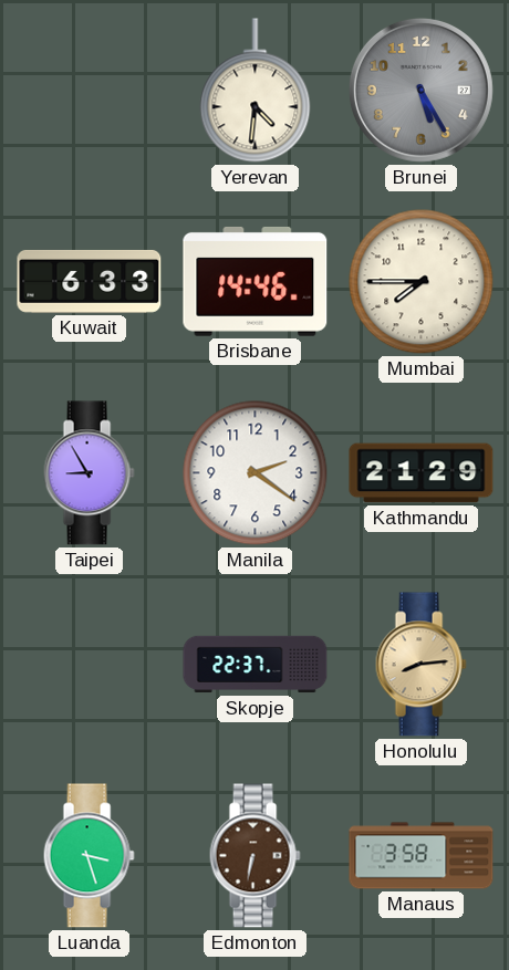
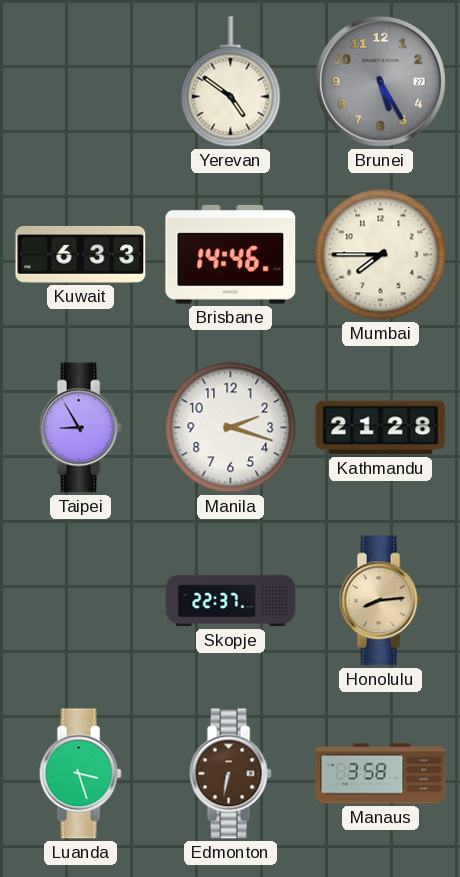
Yerevan: 4:31 -> 4:51
Manila: 2:21 -> 2:18
Kathmandu: 21:29 -> 21:28
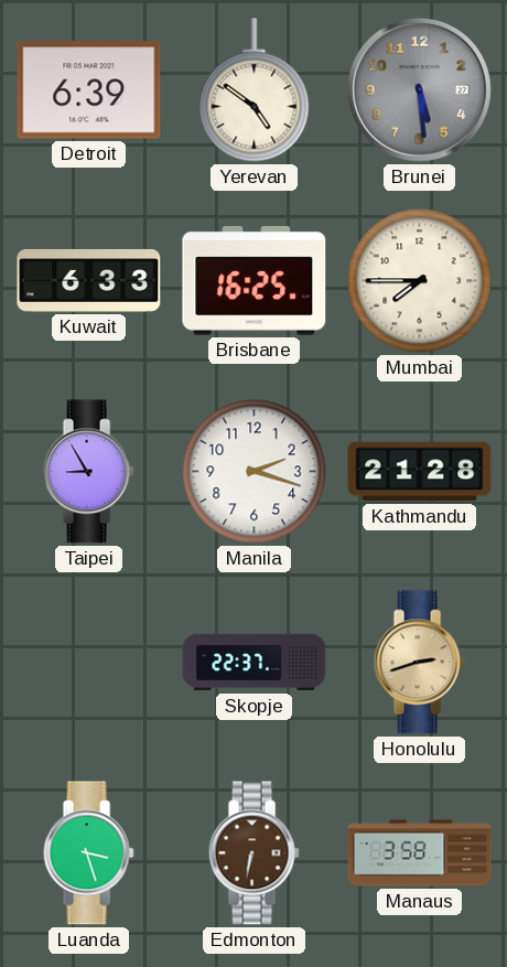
Detroit: none -> 6:39
Brunei: 5:25 -> 5:29
Brisbane: 14:46 -> 16:25
Honolulu: 8:14 -> 2:42
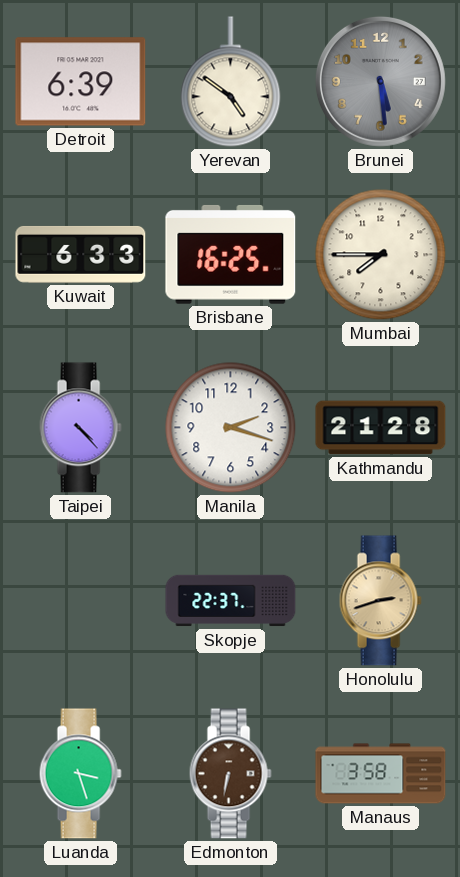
Taipei: 8:55 -> 4:23
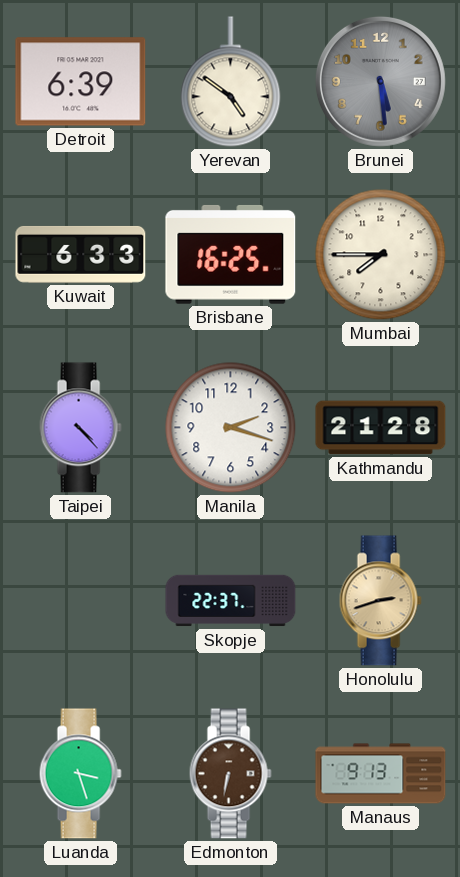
Manaus: 3:58 -> 9:13
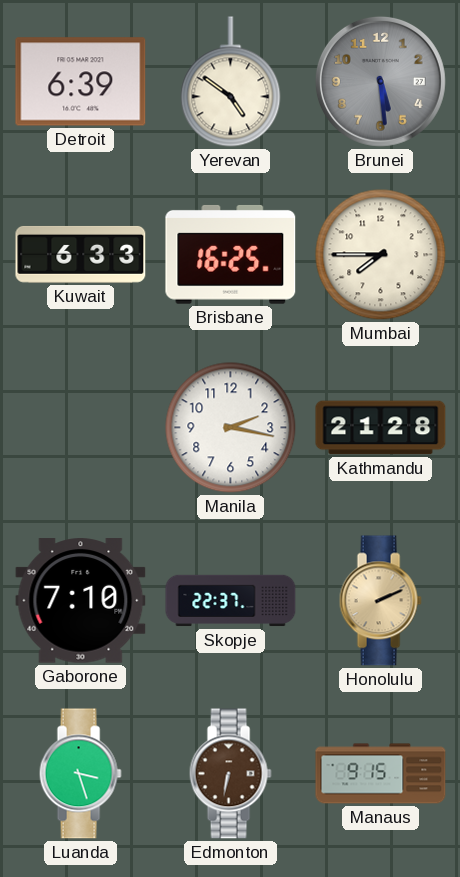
Taipei: 4:23 -> none
Manila: 2:18 -> 2:17
Gaborone: none -> 7:10
Honolulu: 2:42 -> 2:11
Manaus: 9:13 -> 9:15
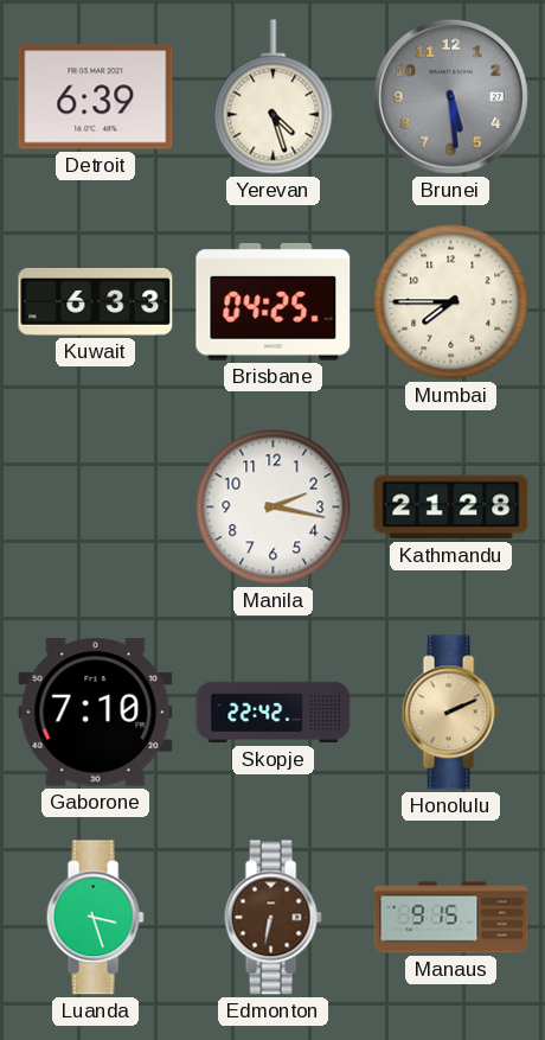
Yerevan: 4:51 -> 4:27
Brisbane: 16:25 -> 04:25
Skopje: 22:37 -> 22:42
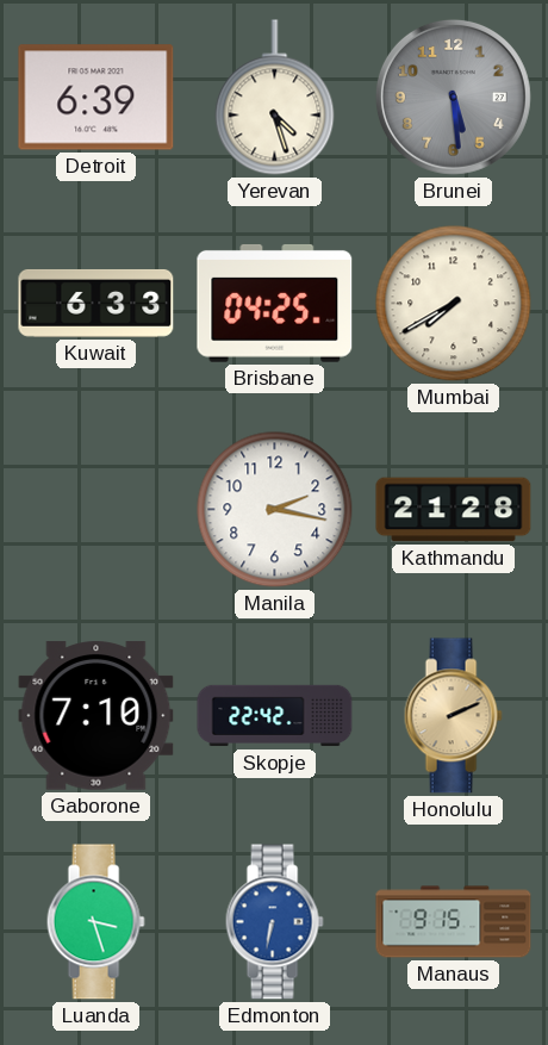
Mumbai: 7:45 -> 7:40
Edmonton dial: brown -> blue
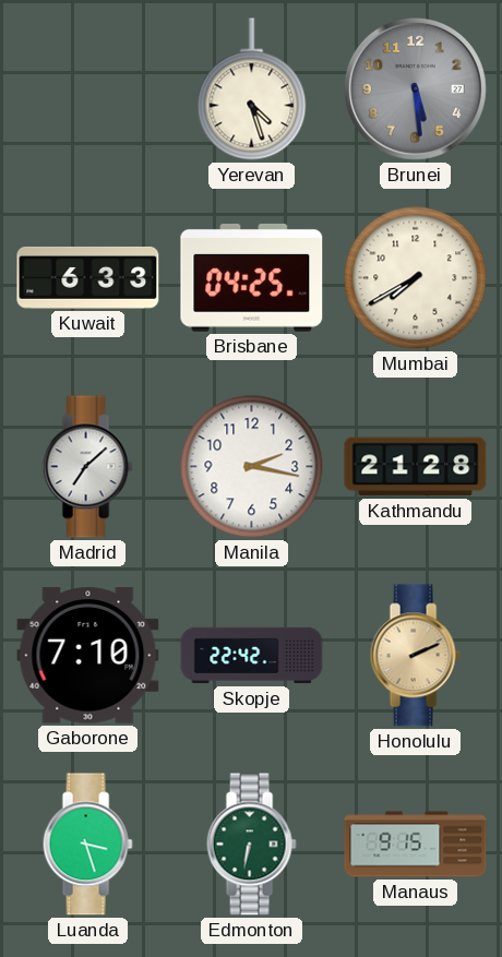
Detroit: 6:39 -> none
Madrid: none -> 7:08
Edmonton dial: blue -> green
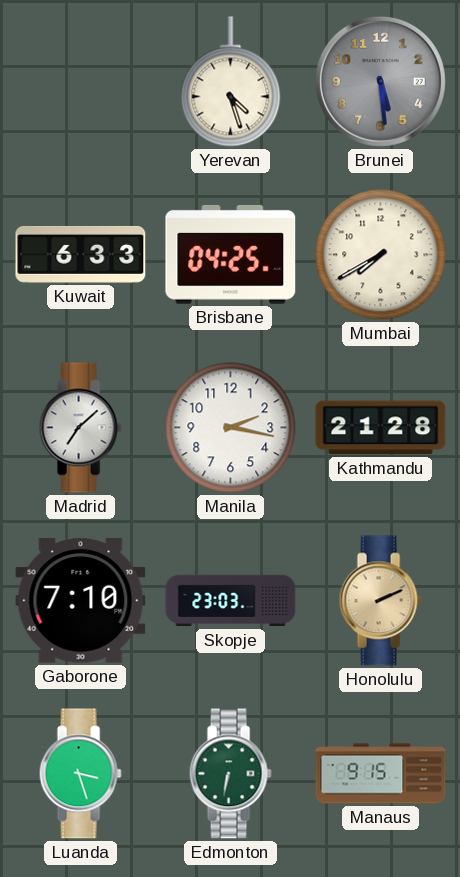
Skopje: 22:42 -> 23:03
